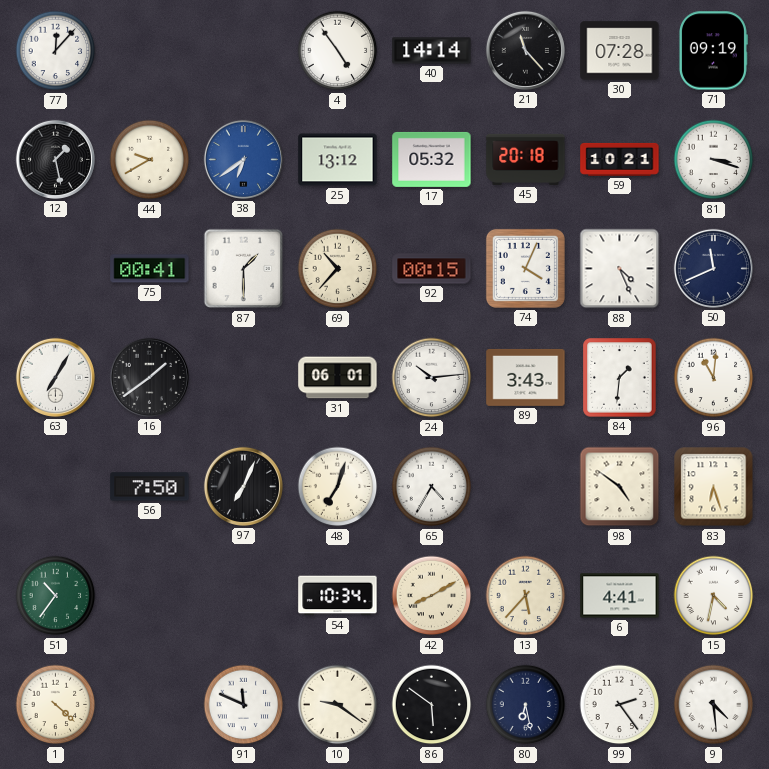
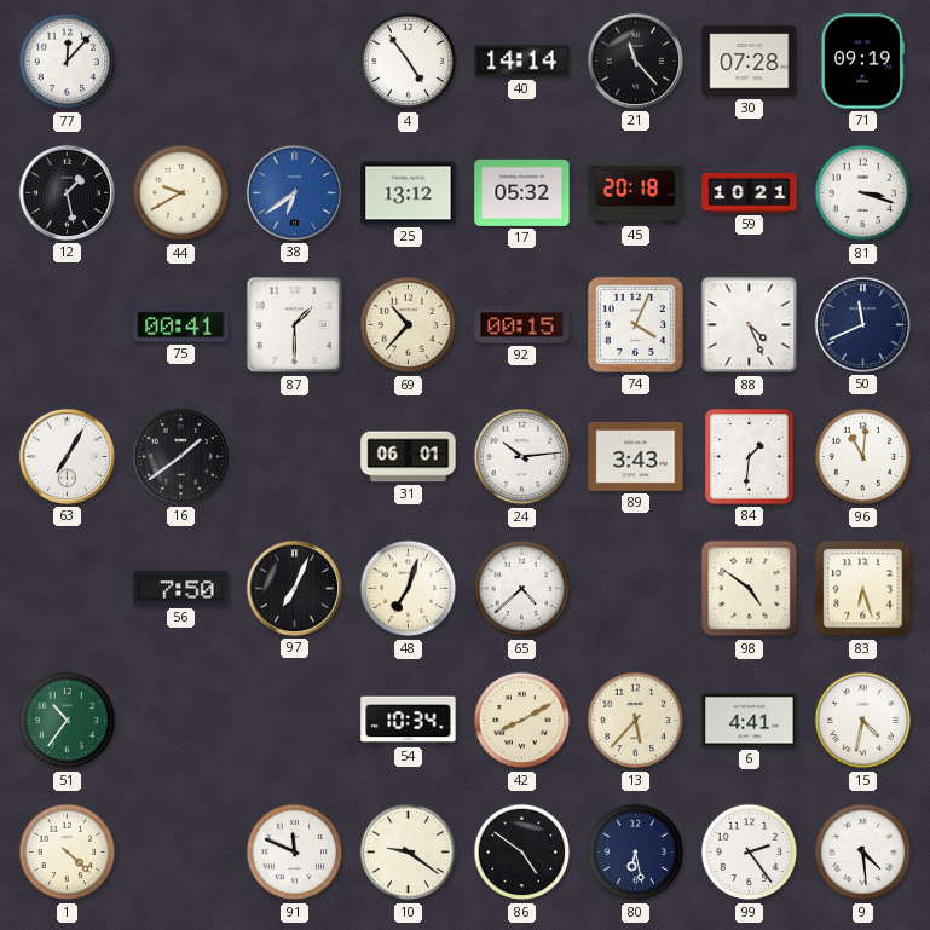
65: 4:35 -> 4:38
86: 5:51 -> 4:51
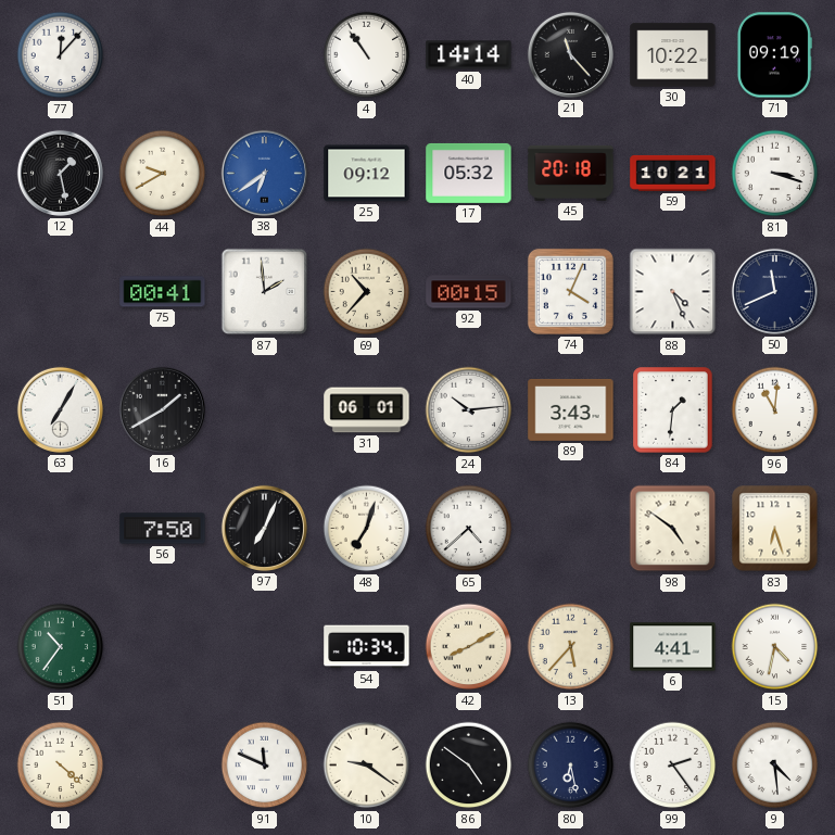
4: 4:54 -> 10:54
30: 07:28 -> 10:22
25: 13:12 -> 09:12
87: 1:30 -> 1:59
16: 1:39 -> 1:40
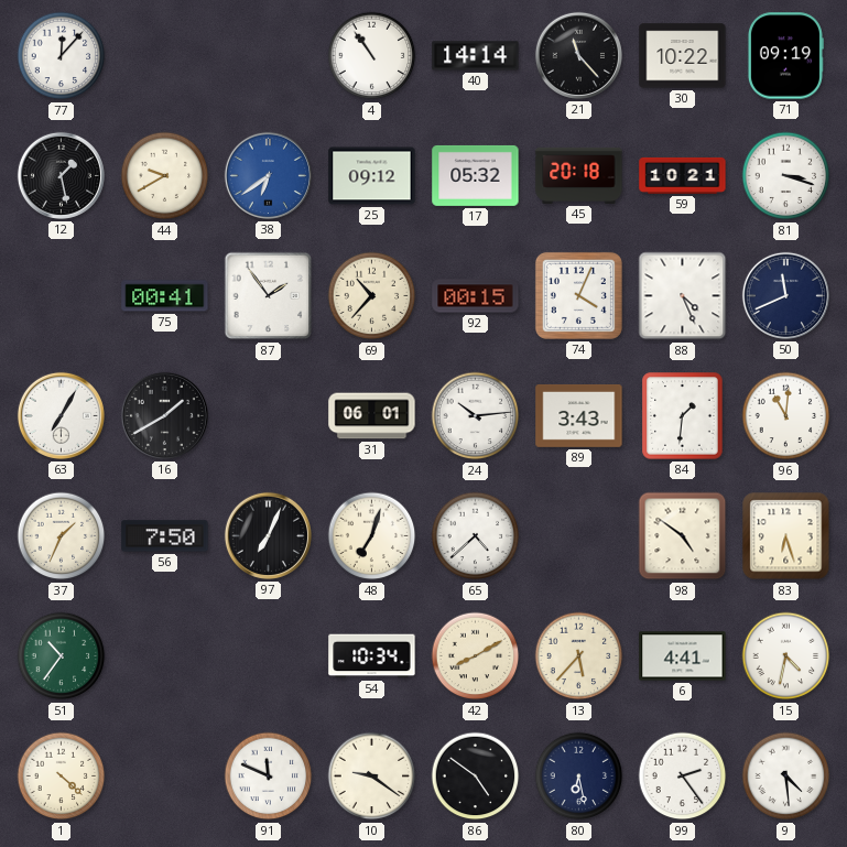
87: 1:59 -> 1:54
37: none -> 1:34
